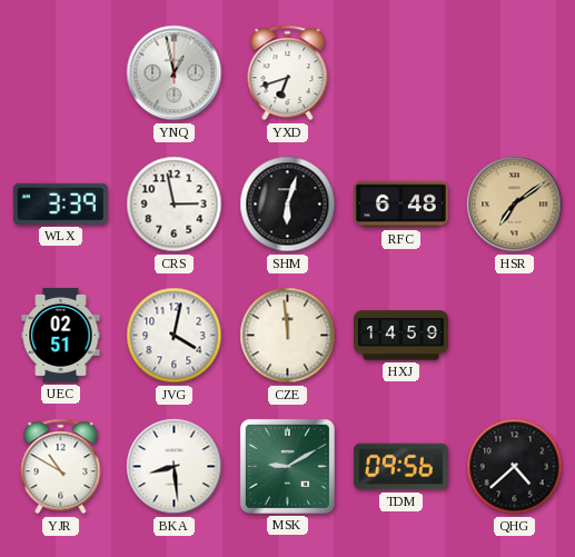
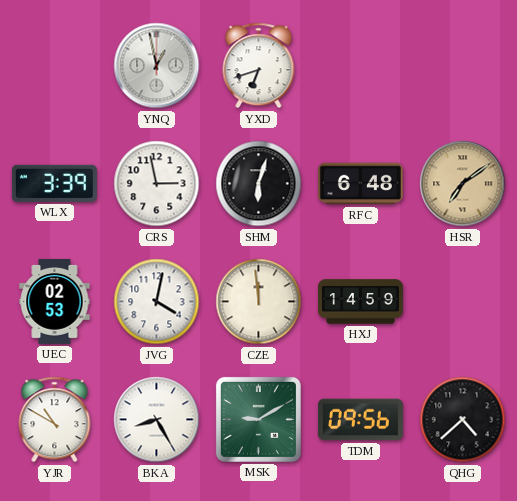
UEC: 02:51 -> 02:53
BKA: 8:29 -> 8:25
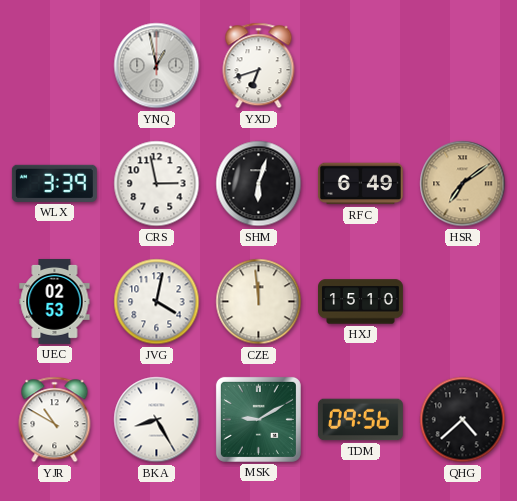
RFC: 6:48 -> 6:49
HXJ: 14:59 -> 15:10
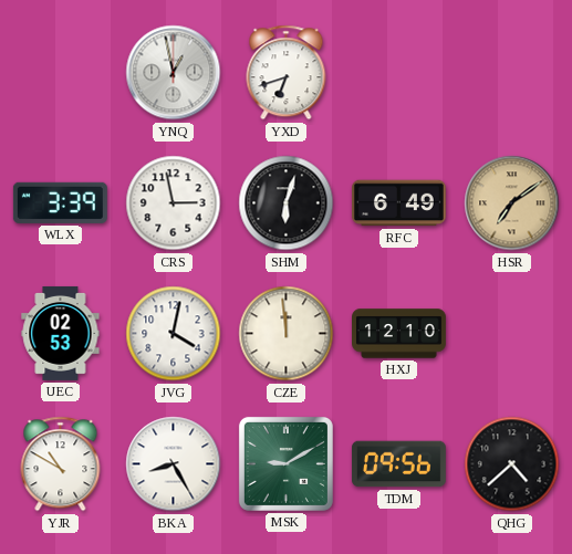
HXJ: 15:10 -> 12:10
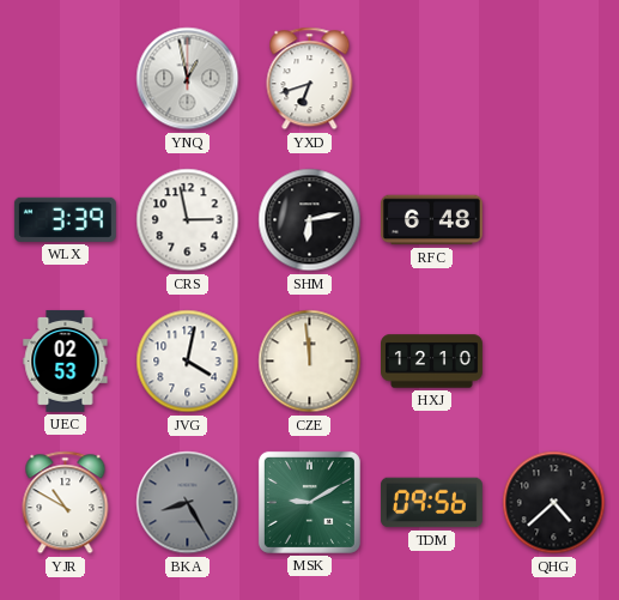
SHM: 6:03 -> 6:13
RFC: 6:49 -> 6:48
HSR: 7:09 -> none
BKA dial: white -> grey
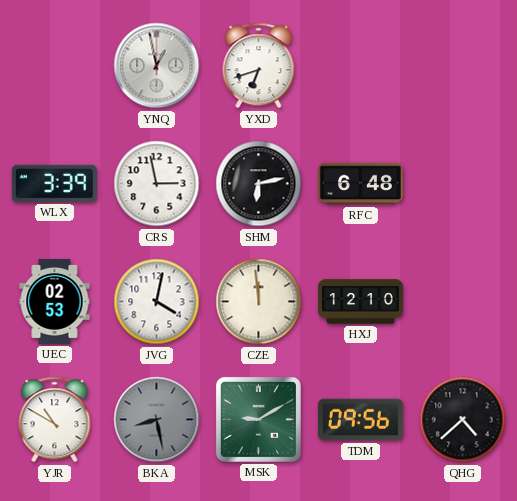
BKA: 8:25 -> 8:28
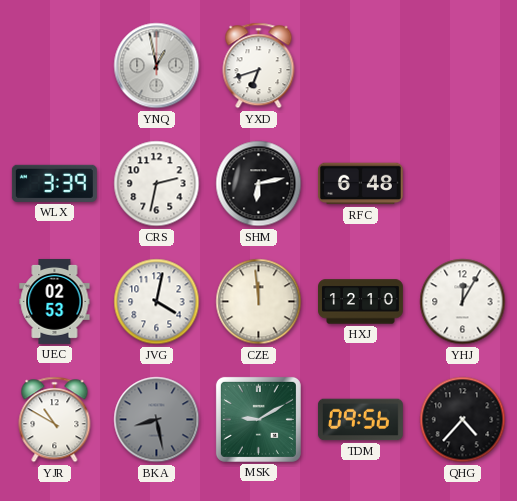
CRS: 2:58 -> 2:32
YHJ: none -> 12:05
QHG: 4:38 -> 4:37
